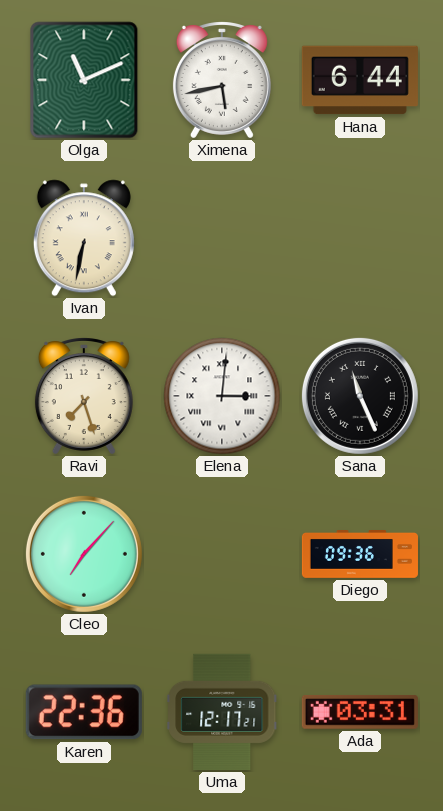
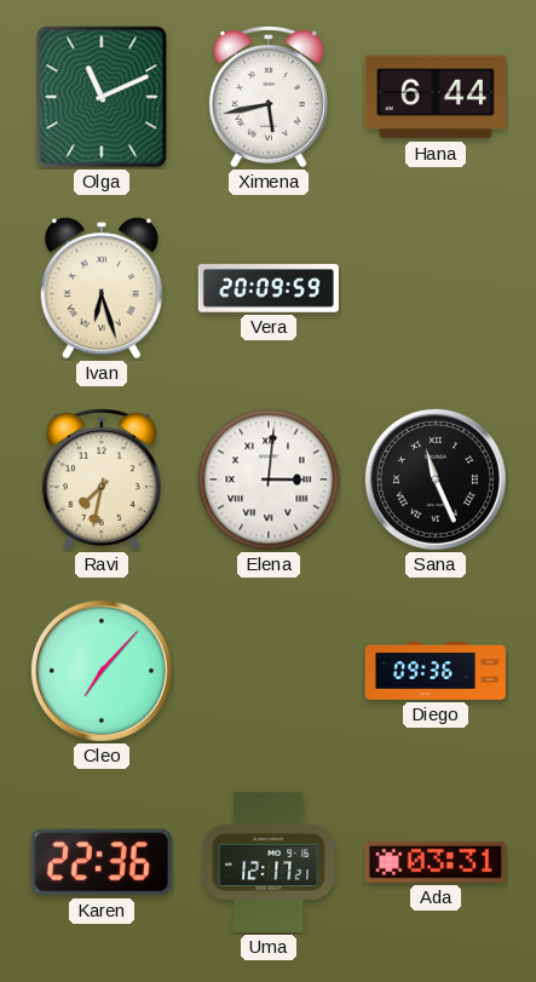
Ivan: 6:32 -> 6:27
Vera: none -> 20:09
Ravi: 7:27 -> 7:32
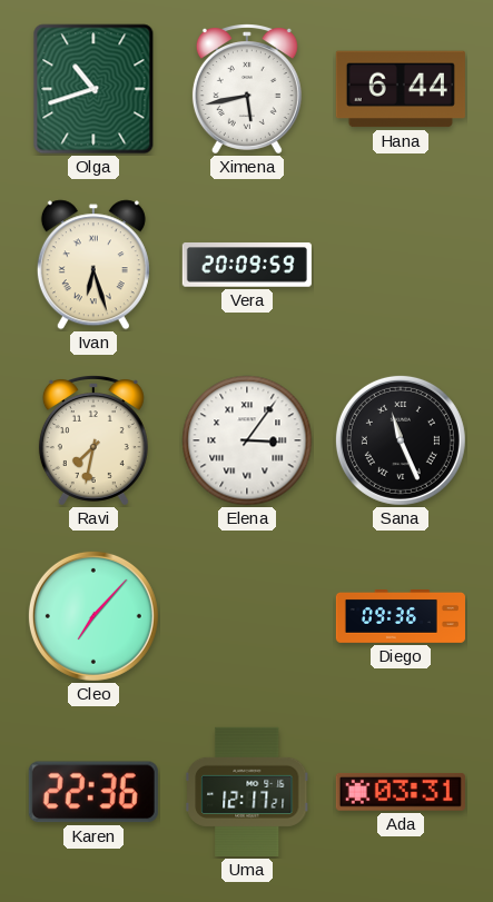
Olga: 11:11 -> 10:42
Elena: 3:01 -> 3:06
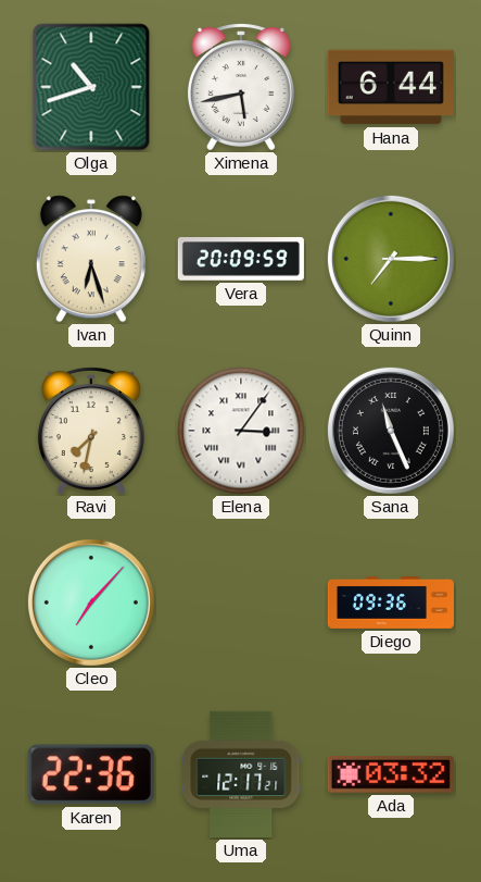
Quinn: none -> 7:15
Ada: 03:31 -> 03:32
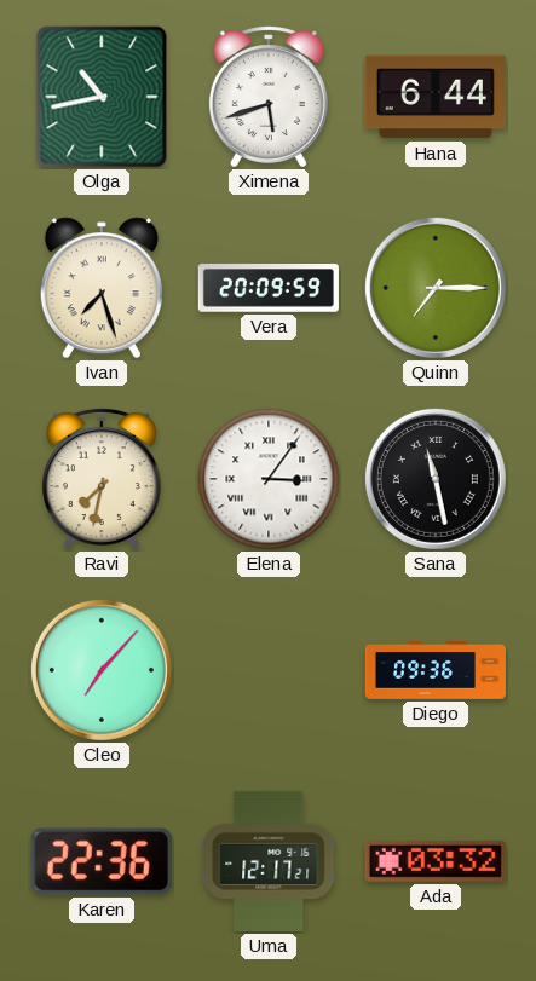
Olga: 10:42 -> 10:43
Ximena: 5:43 -> 5:42
Ivan: 6:27 -> 7:27
Sana: 11:26 -> 11:28
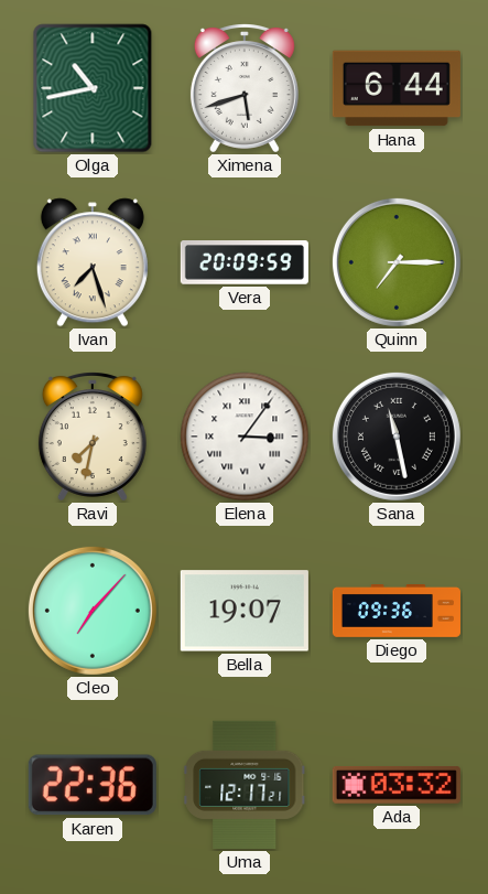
Bella: none -> 19:07
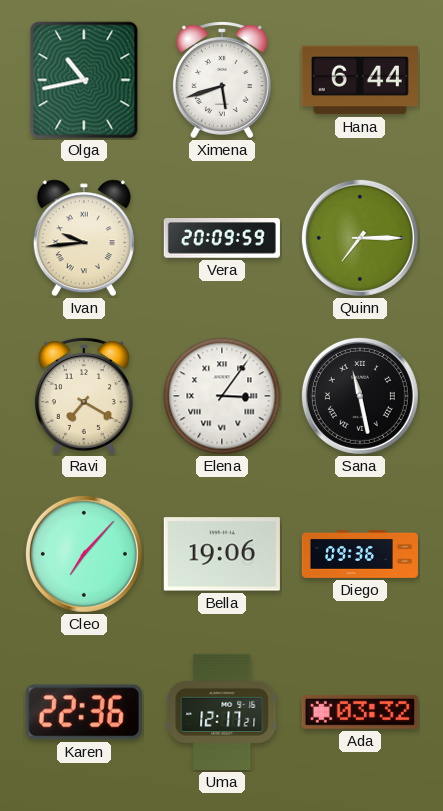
Ivan: 7:27 -> 9:44
Ravi: 7:32 -> 7:20
Bella: 19:07 -> 19:06
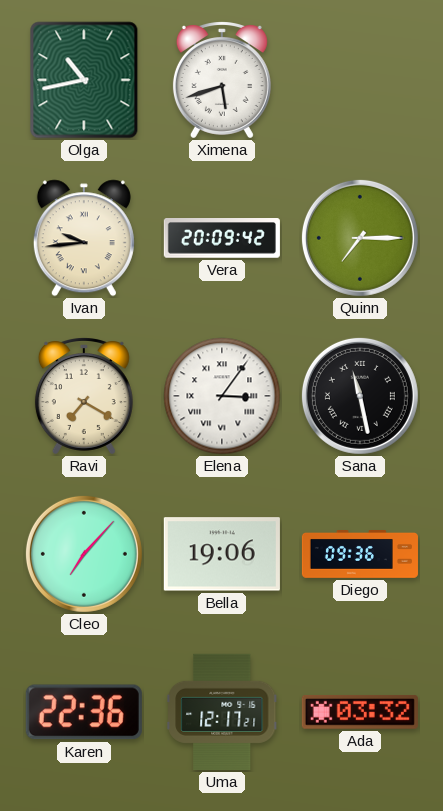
Hana: 6:44 -> none
Vera: 20:09:59 -> 20:09:42
